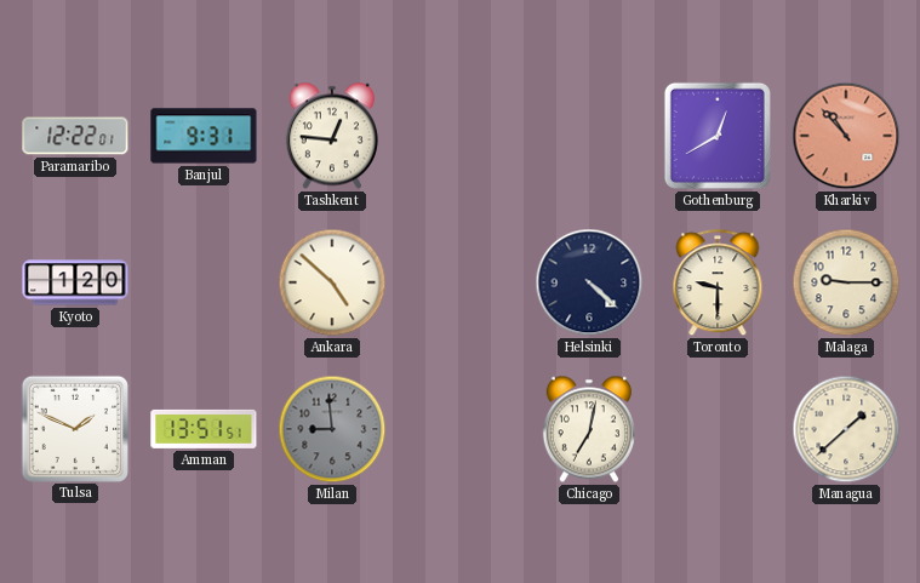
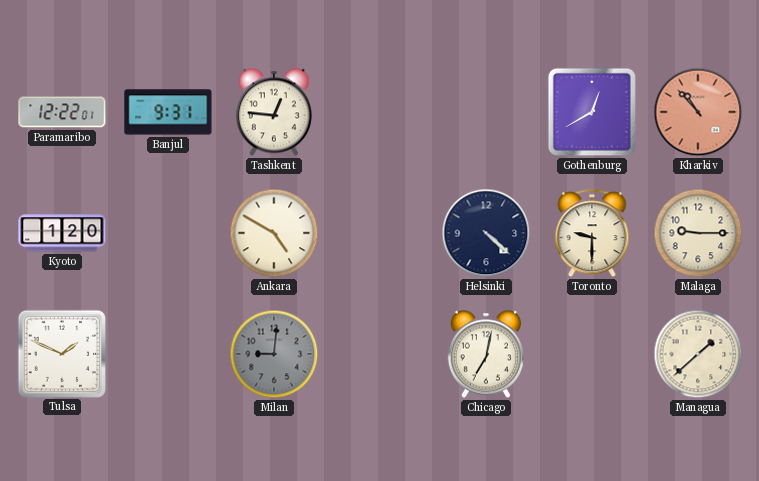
Ankara: 4:52 -> 4:50
Amman: 13:51 -> none
Milan: 8:59 -> 9:01
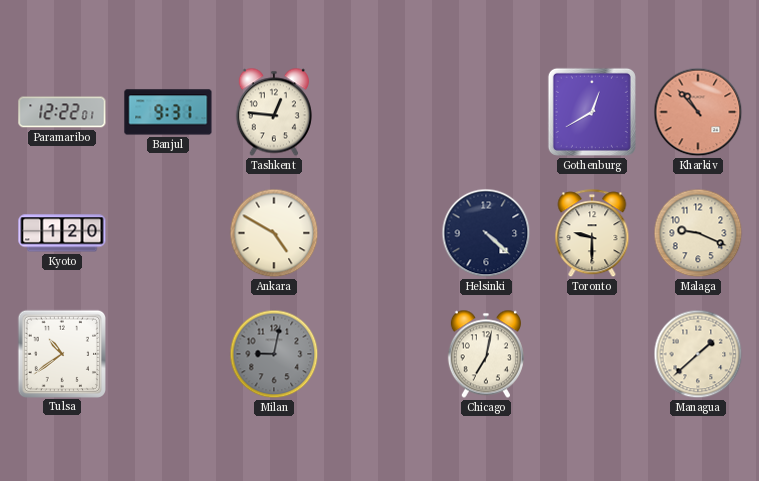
Malaga: 9:15 -> 9:19
Tulsa: 1:49 -> 10:39
Milan: 9:01 -> 9:02
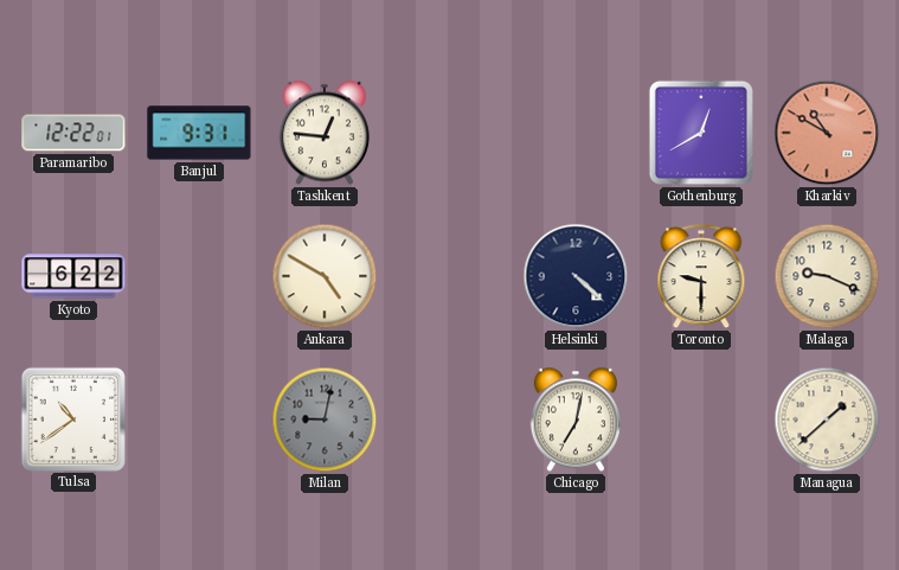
Kharkiv: 10:53 -> 10:50
Kyoto: 1:20 -> 6:22
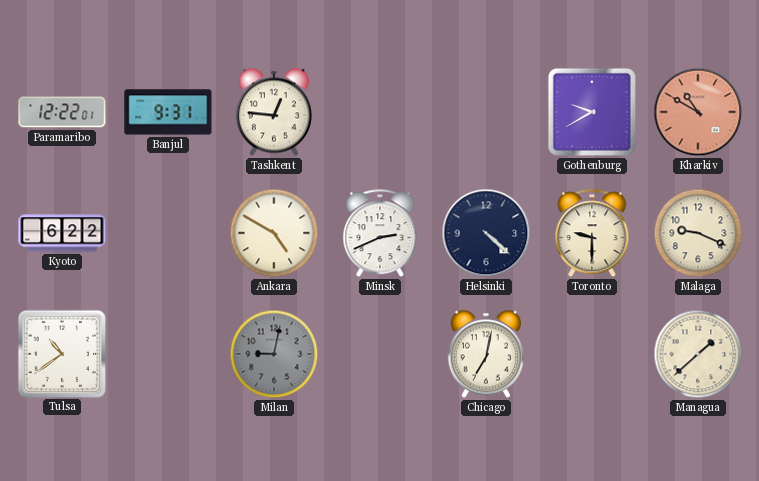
Gothenburg: 12:40 -> 9:40
Minsk: none -> 2:41
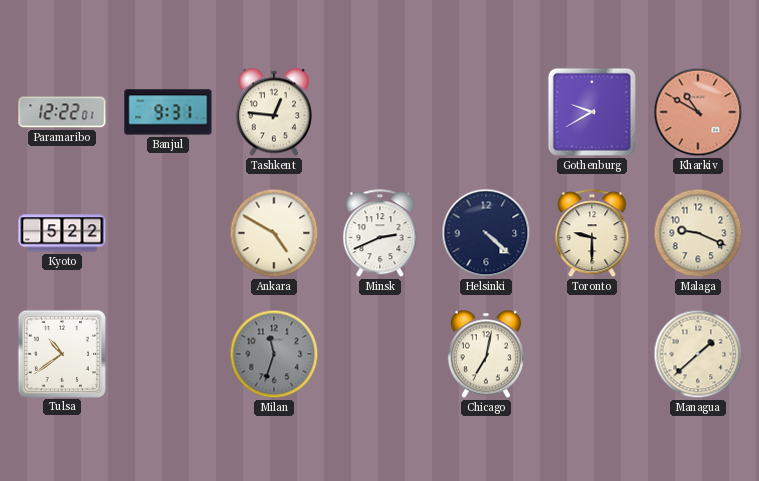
Kyoto: 6:22 -> 5:22
Milan: 9:02 -> 11:33
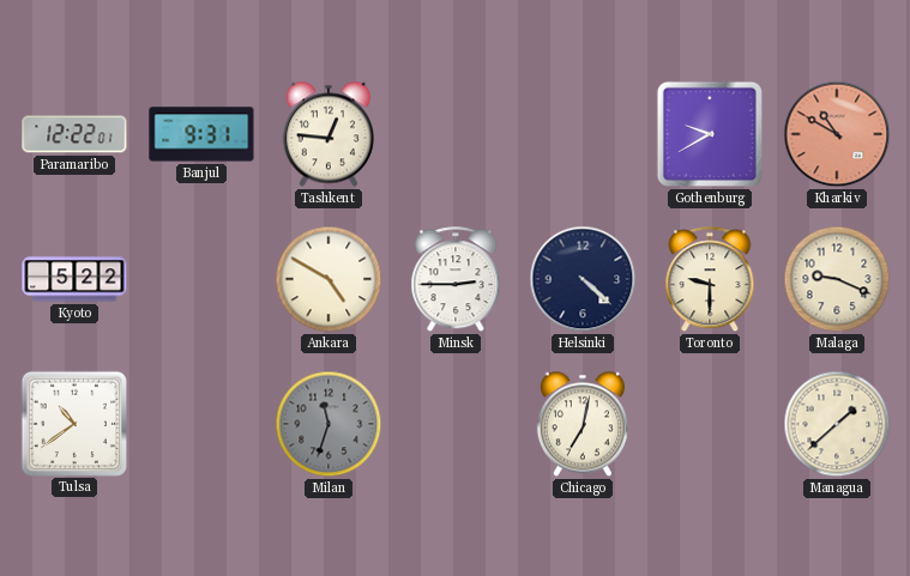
Minsk: 2:41 -> 2:45
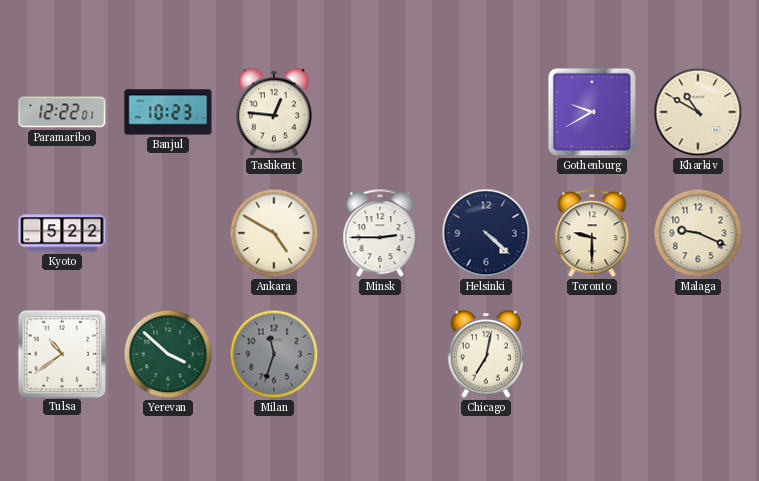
Banjul: 9:31 -> 10:23
Kharkiv dial: salmon -> cream
Yerevan: none -> 3:52
Managua: 1:38 -> none
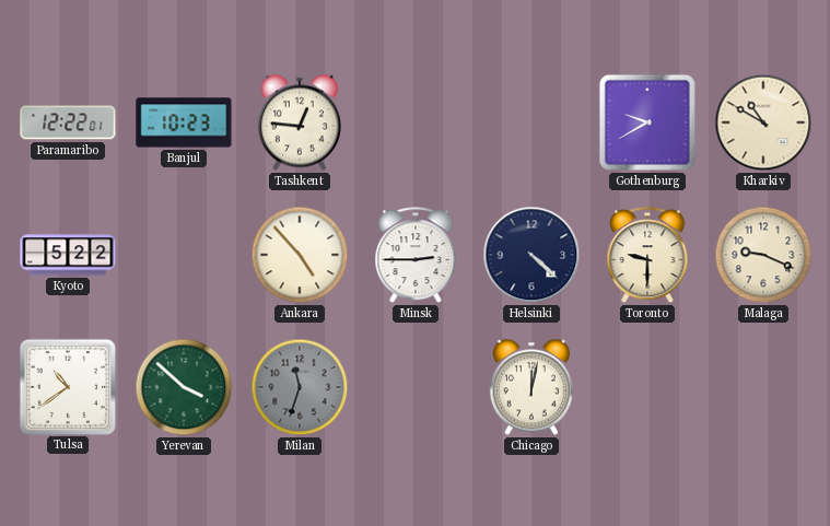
Ankara: 4:50 -> 4:53
Chicago: 7:02 -> 12:02
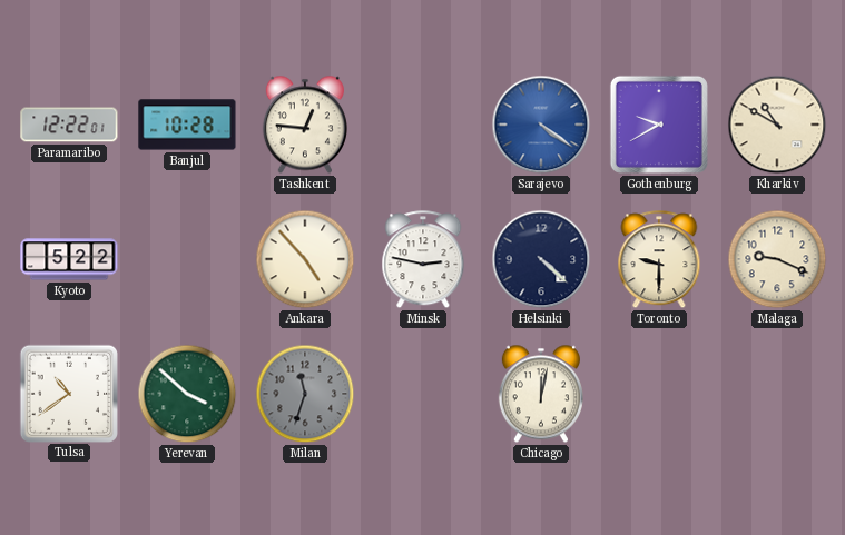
Banjul: 10:23 -> 10:28
Sarajevo: none -> 4:21
Minsk: 2:45 -> 2:47
